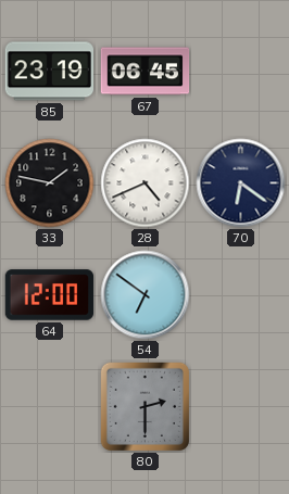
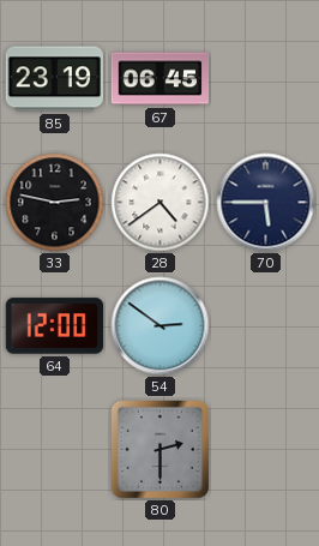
33: 1:47 -> 2:47
28: 4:41 -> 4:39
70: 6:21 -> 5:45
54: 6:51 -> 2:51
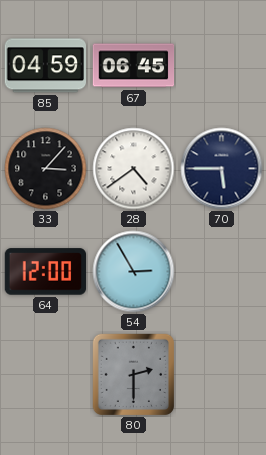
85: 23:19 -> 04:59
33: 2:47 -> 3:07
54: 2:51 -> 2:55
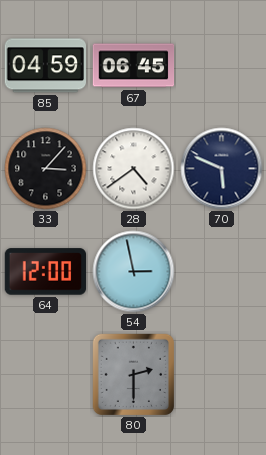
70: 5:45 -> 5:49
54: 2:55 -> 2:58
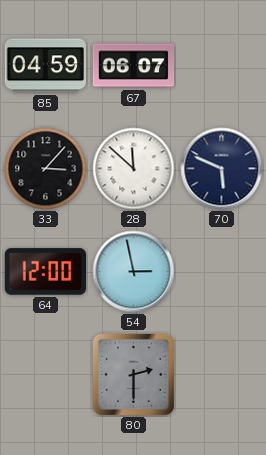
67: 06:45 -> 06:07
28: 4:39 -> 11:52
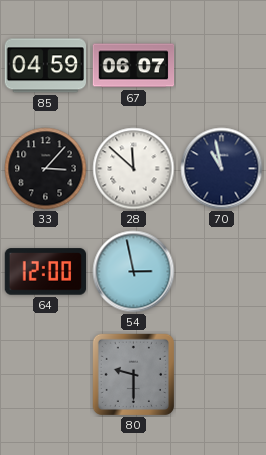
70: 5:49 -> 10:58
80: 2:30 -> 9:30
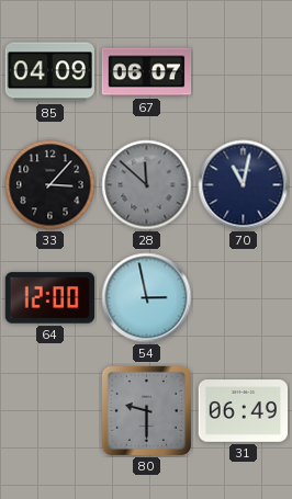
85: 04:59 -> 04:09
28 dial: white -> grey
70: 10:58 -> 11:02
31: none -> 06:49
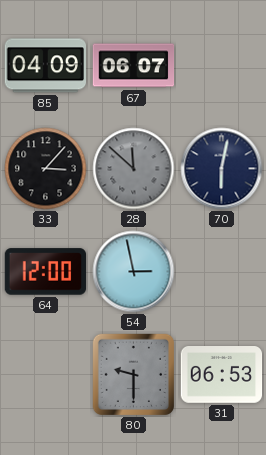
70: 11:02 -> 6:02
31: 06:49 -> 06:53
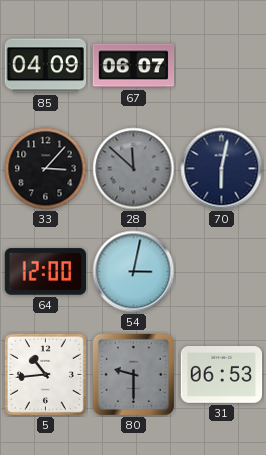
54: 2:58 -> 3:02
5: none -> 10:44
